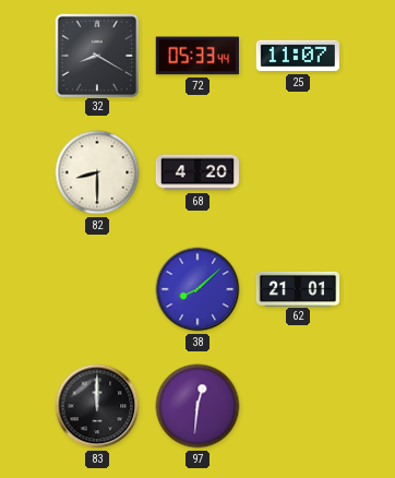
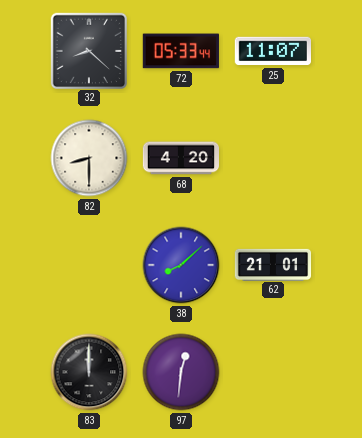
32: 8:20 -> 8:22
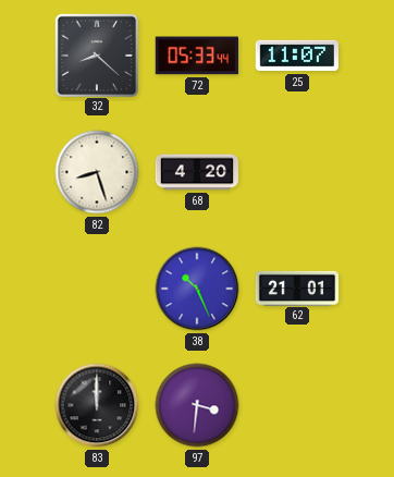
82: 8:30 -> 8:27
38: 8:08 -> 10:26
97: 12:31 -> 3:31
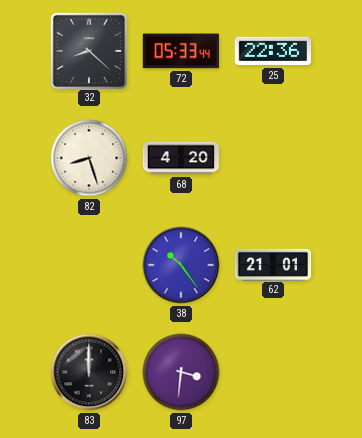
25: 11:07 -> 22:36
38: 10:26 -> 10:24
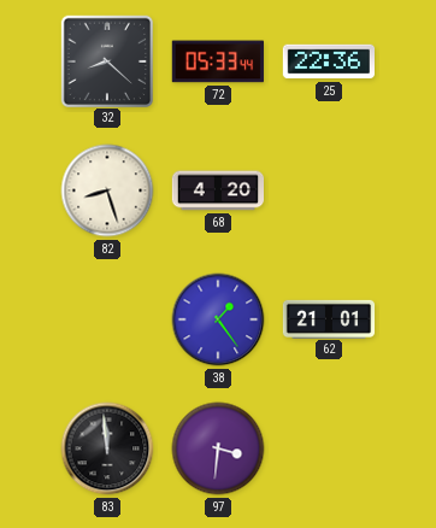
38: 10:24 -> 1:24
83: 12:00 -> 11:59
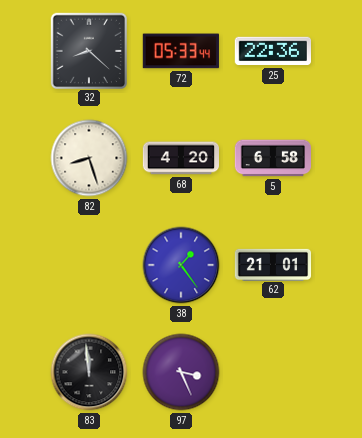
5: none -> 6:58
97: 3:31 -> 3:26
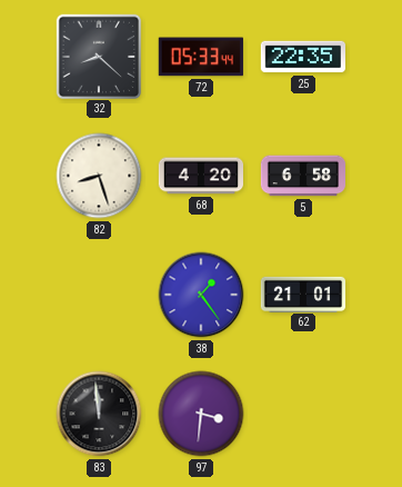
25: 22:36 -> 22:35
97: 3:26 -> 3:31
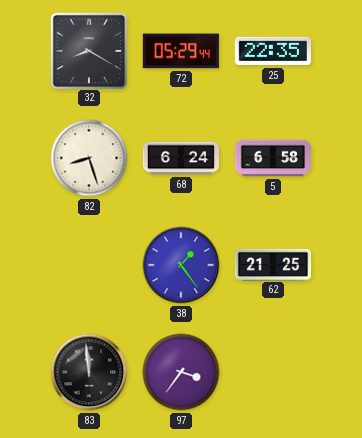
32: 8:22 -> 8:20
72: 05:33 -> 05:29
68: 4:20 -> 6:24
62: 21:01 -> 21:25
97: 3:31 -> 3:36
